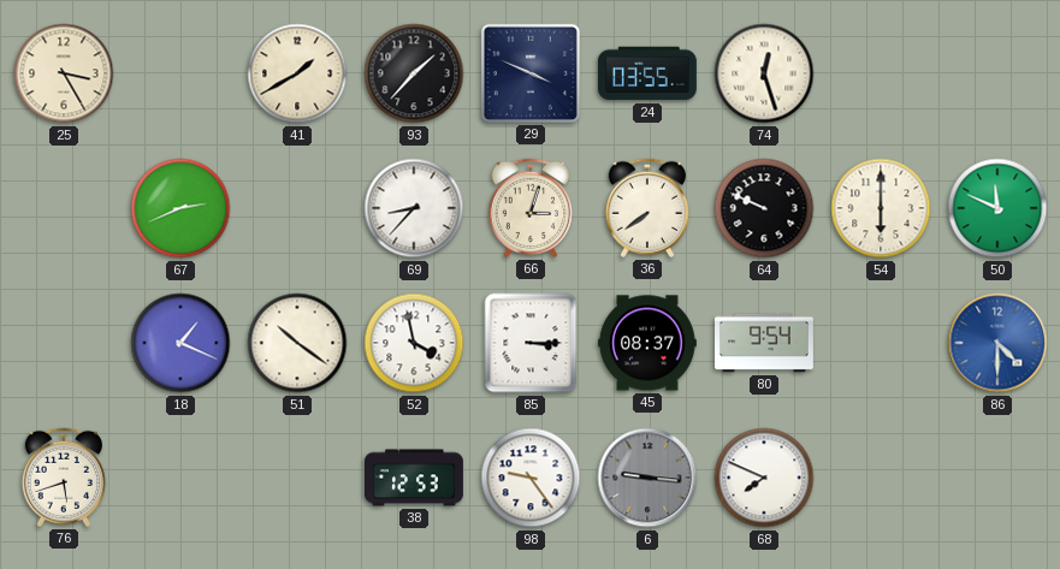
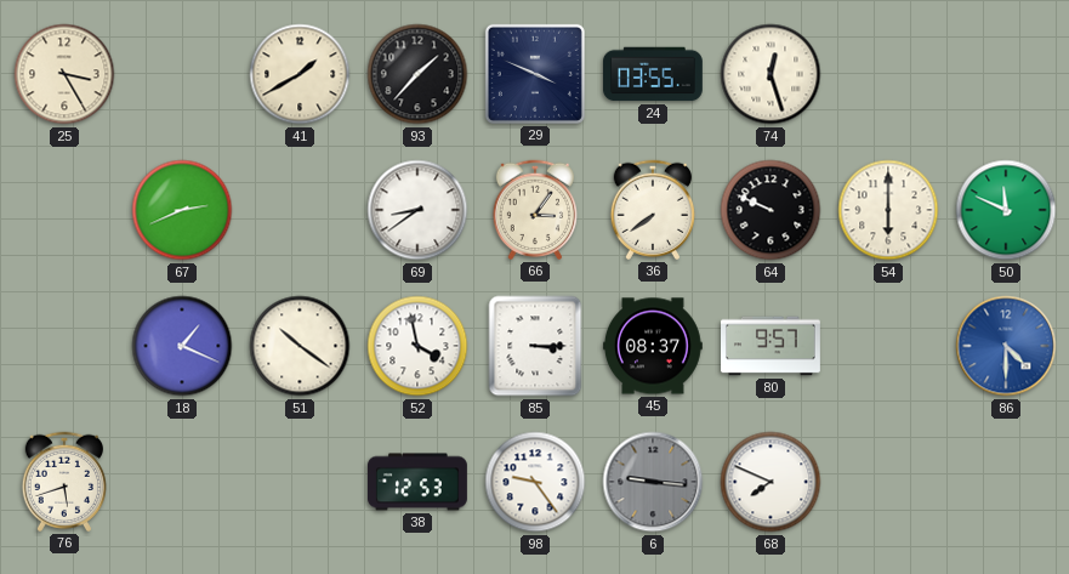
69: 8:37 -> 8:39
66: 3:03 -> 3:06
80: 9:54 -> 9:57
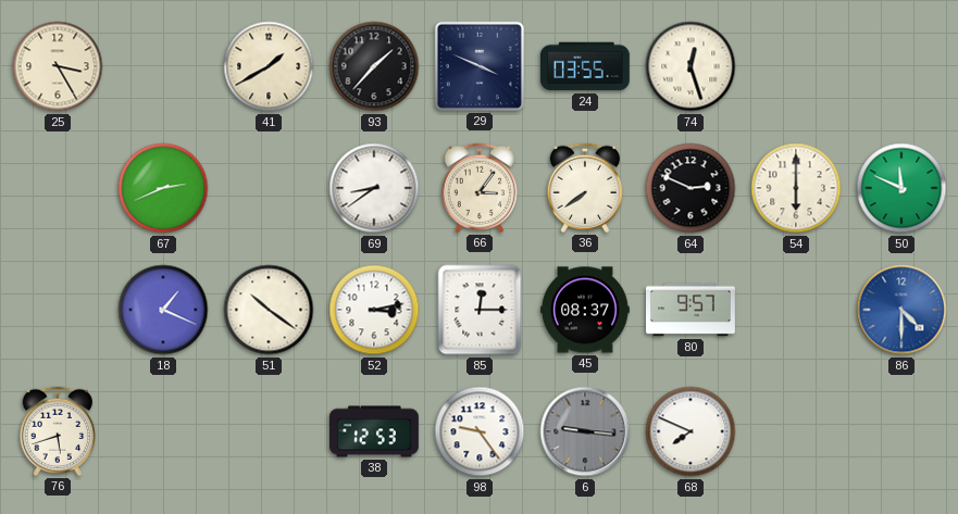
64: 9:49 -> 2:49
52: 3:58 -> 3:13
85: 3:15 -> 12:15
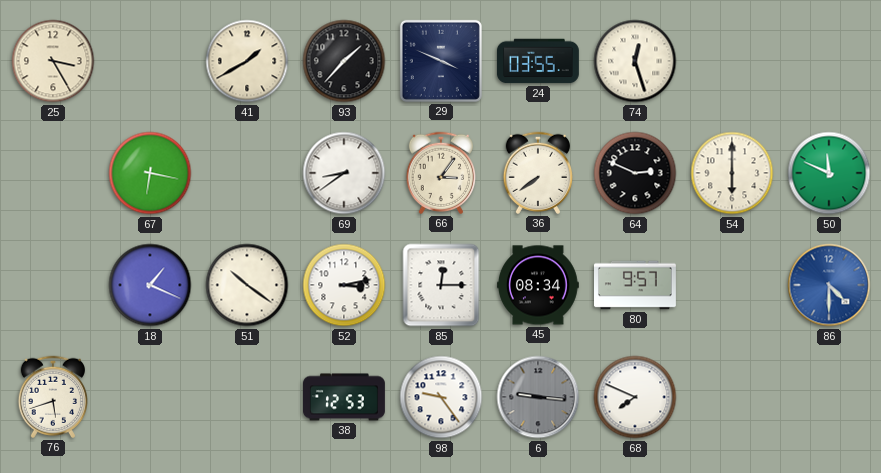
67: 2:41 -> 6:17
45: 08:37 -> 08:34
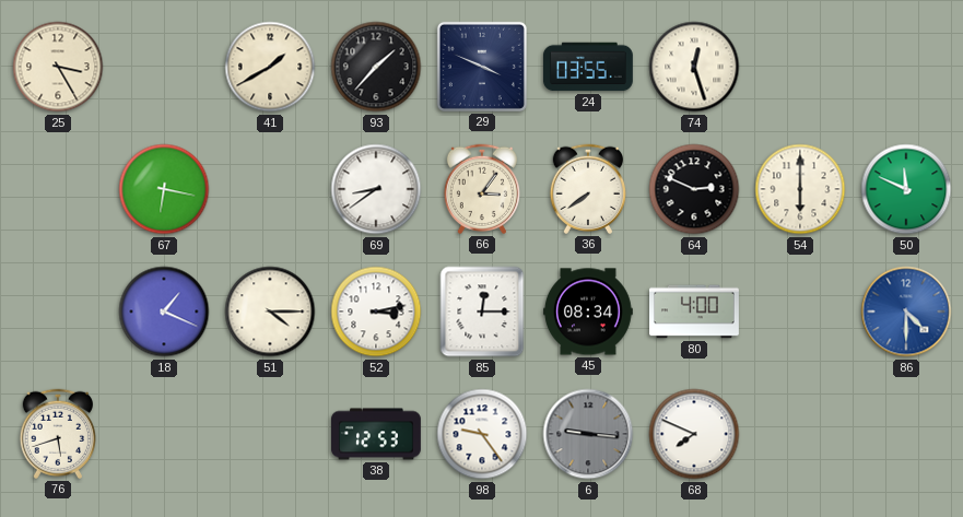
51: 10:21 -> 4:15
80: 9:57 -> 4:00
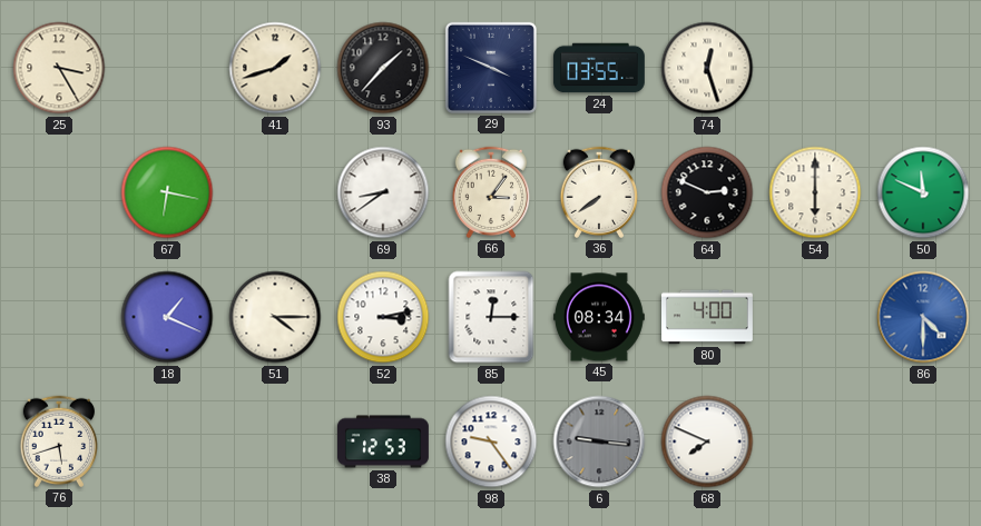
41: 1:40 -> 1:42
